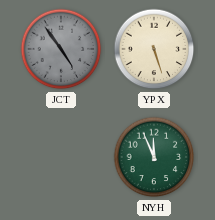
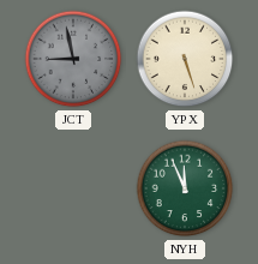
JCT: 4:54 -> 8:58
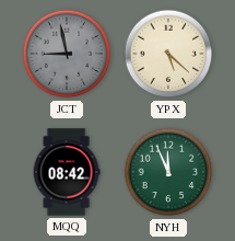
YPX: 5:27 -> 5:22
MQQ: none -> 08:42
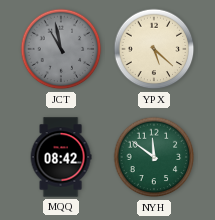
JCT: 8:58 -> 10:58
NYH: 11:56 -> 11:51
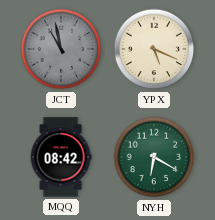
YPX: 5:22 -> 5:19
NYH: 11:51 -> 6:20
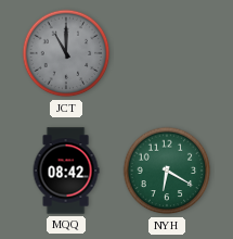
JCT: 10:58 -> 11:00
YPX: 5:19 -> none
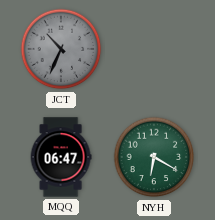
JCT: 11:00 -> 10:34
MQQ: 08:42 -> 06:47
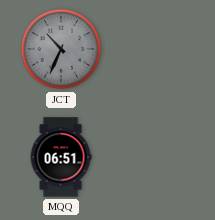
MQQ: 06:47 -> 06:51
NYH: 6:20 -> none
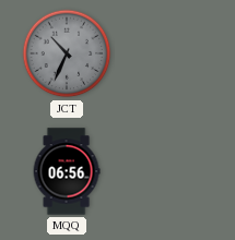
MQQ: 06:51 -> 06:56
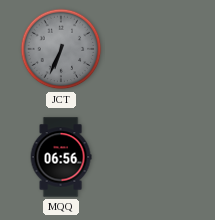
JCT: 10:34 -> 6:34
